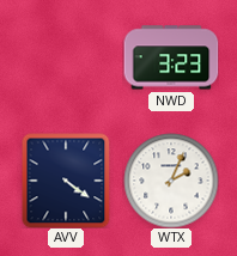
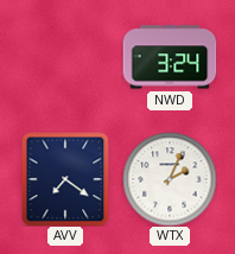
NWD: 3:23 -> 3:24
AVV: 4:21 -> 7:21
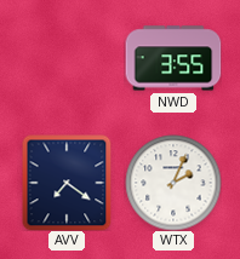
NWD: 3:24 -> 3:55
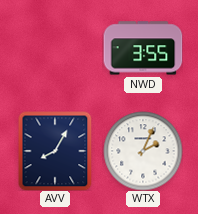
AVV: 7:21 -> 8:05
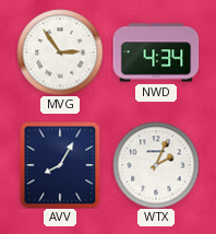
MVG: none -> 2:54
NWD: 3:55 -> 4:34
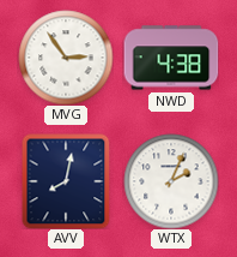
NWD: 4:34 -> 4:38
AVV: 8:05 -> 8:02
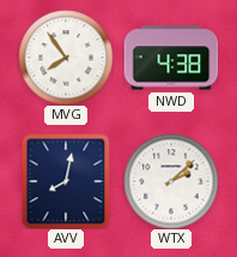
MVG: 2:54 -> 7:54
WTX: 2:04 -> 2:08
